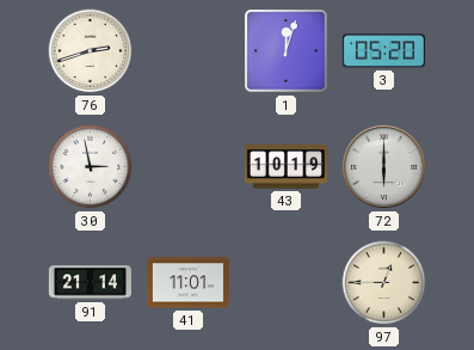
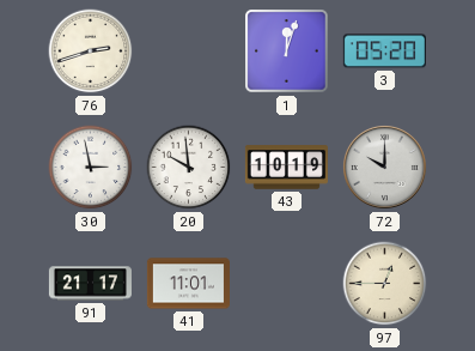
20: none -> 9:59
72: 6:00 -> 10:00
91: 21:14 -> 21:17
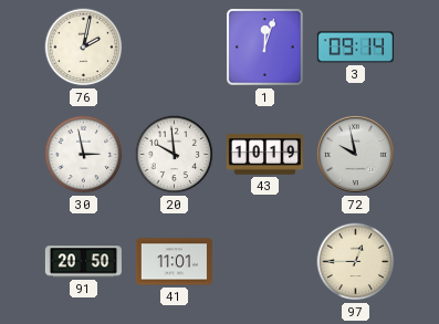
76: 2:42 -> 2:02
3: 05:20 -> 09:14
72: 10:00 -> 9:58
91: 21:17 -> 20:50
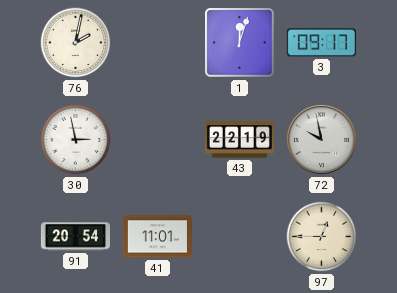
3: 09:14 -> 09:17
20: 9:59 -> none
43: 10:19 -> 22:19
91: 20:50 -> 20:54
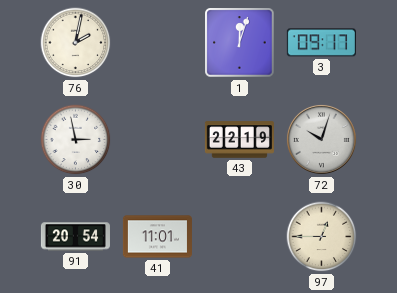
72: 9:58 -> 10:03
